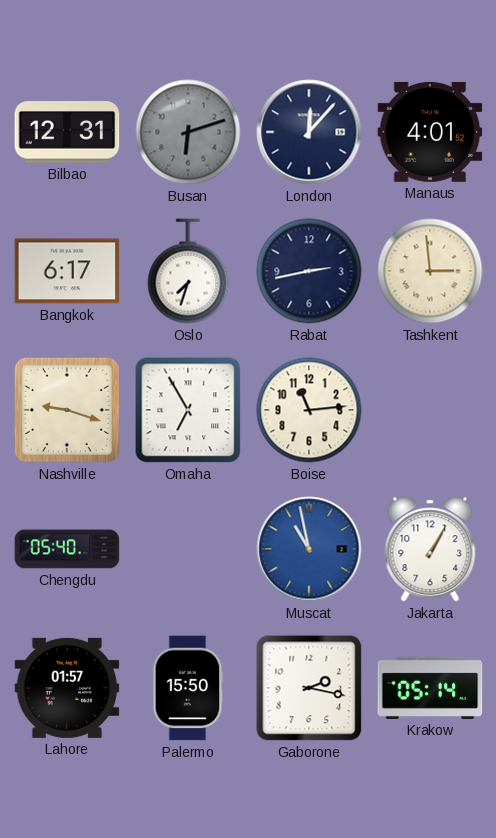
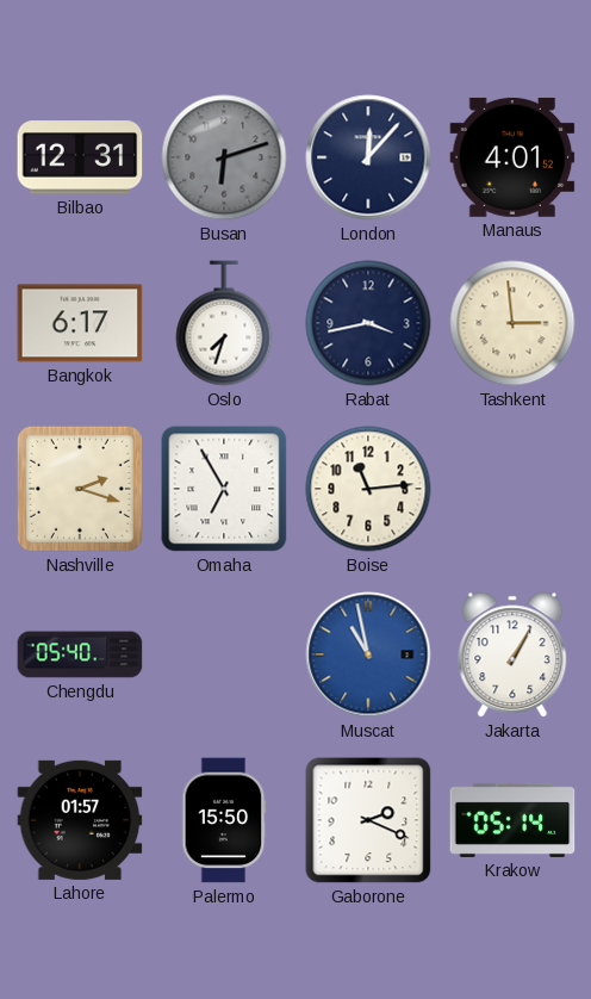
Rabat: 2:43 -> 3:43
Nashville: 9:18 -> 2:18
Gaborone: 2:17 -> 2:19
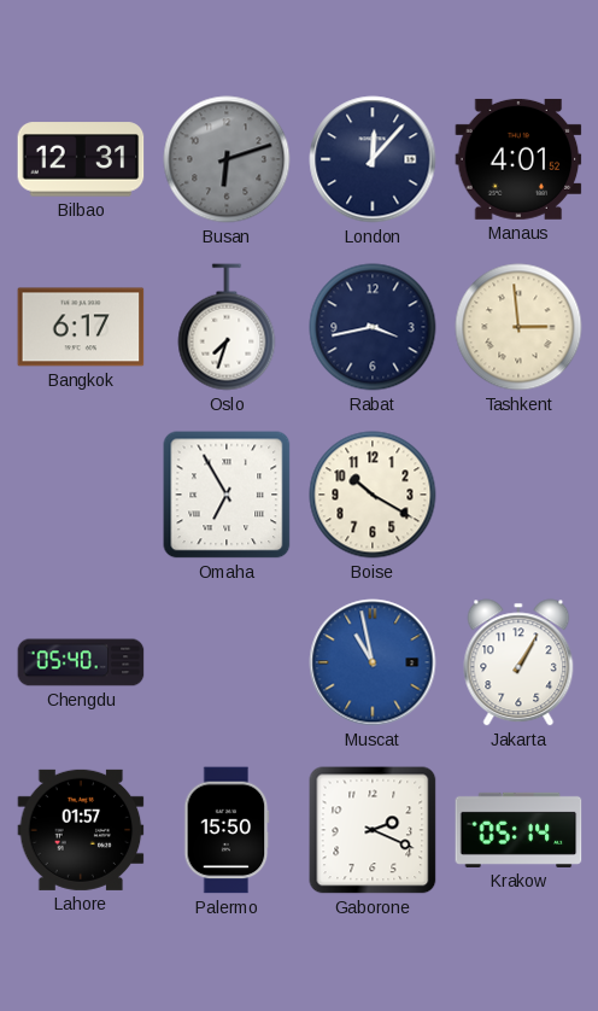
Nashville: 2:18 -> none
Boise: 11:14 -> 10:20
